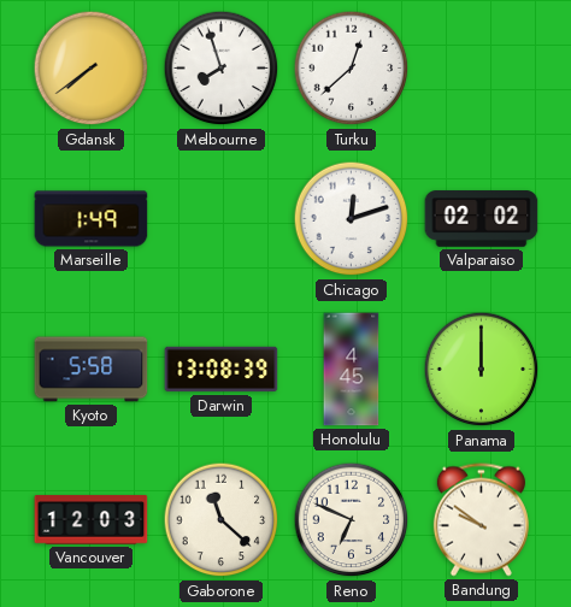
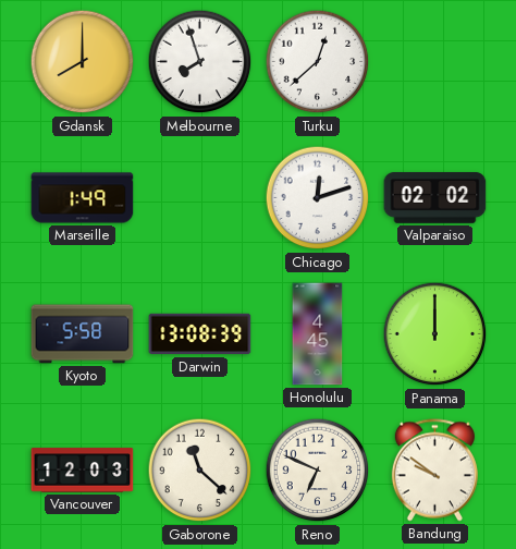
Gdansk: 7:39 -> 8:00
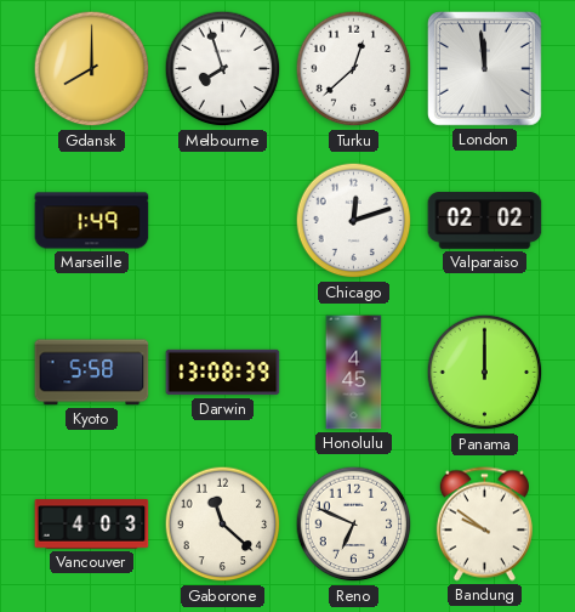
London: none -> 11:59
Vancouver: 12:03 -> 4:03
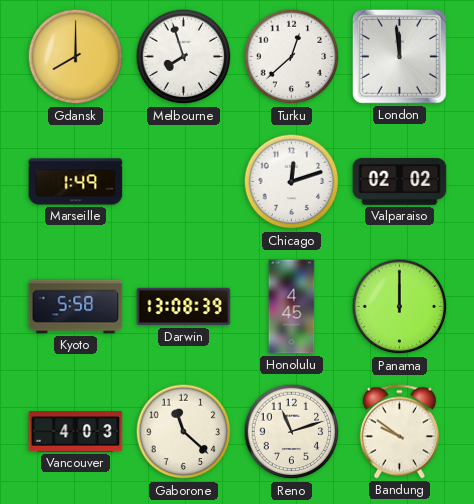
Reno: 6:49 -> 11:12
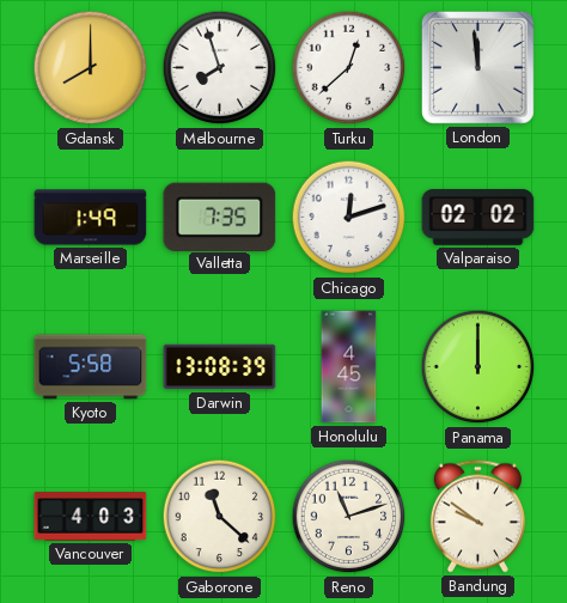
Valletta: none -> 7:35
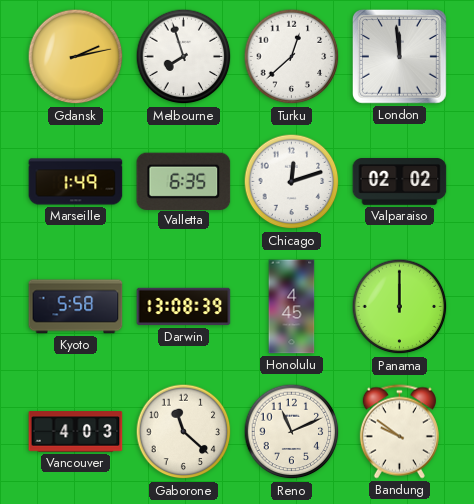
Gdansk: 8:00 -> 2:13
Valletta: 7:35 -> 6:35
Reno: 11:12 -> 11:11
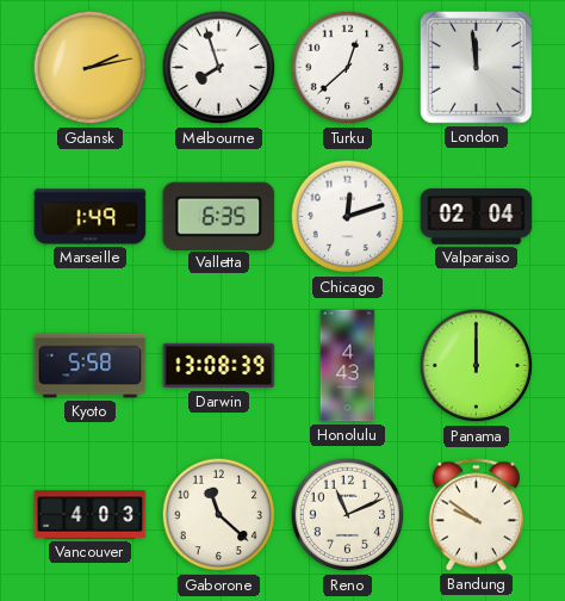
Valparaiso: 02:02 -> 02:04
Honolulu: 4:45 -> 4:43
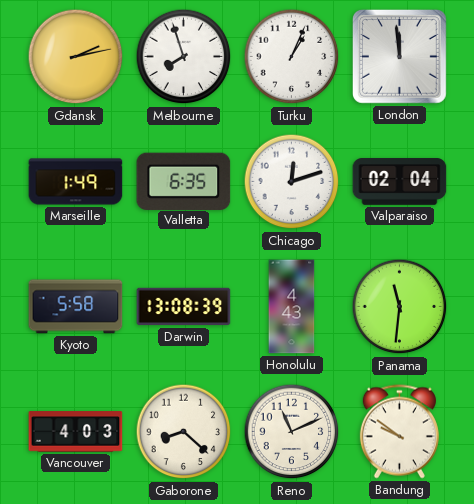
Turku: 12:38 -> 1:04
Panama: 12:00 -> 11:31
Gaborone: 11:22 -> 8:22
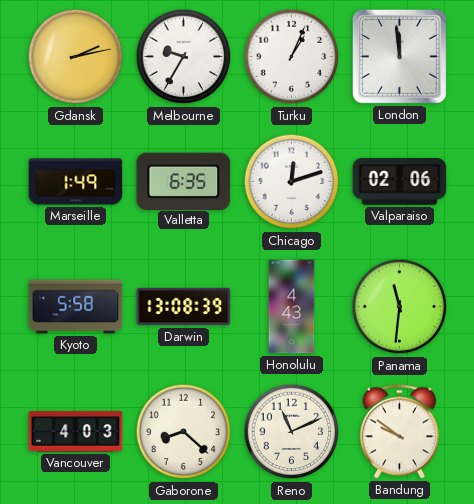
Melbourne: 7:57 -> 9:35
Valparaiso: 02:04 -> 02:06
